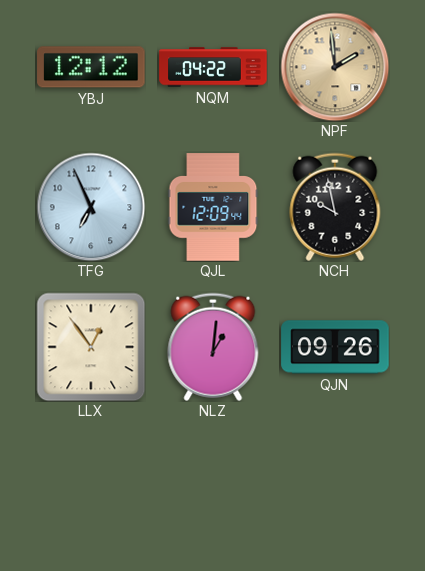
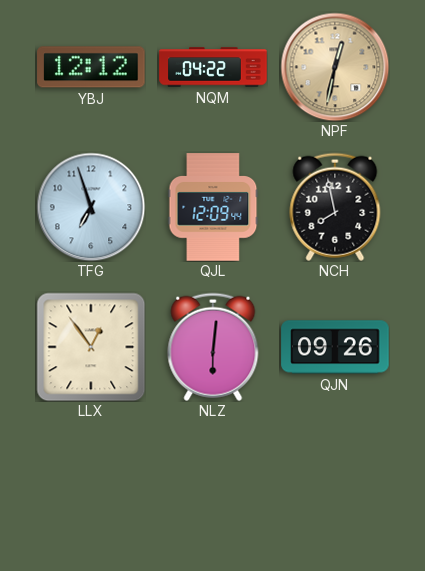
NPF: 1:59 -> 12:32
TFG: 6:56 -> 6:57
NCH: 9:58 -> 7:58
NLZ: 1:01 -> 6:01
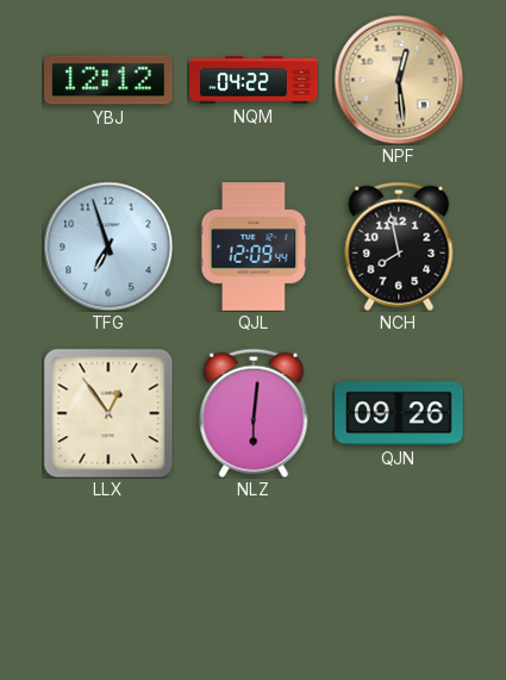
NPF: 12:32 -> 12:29
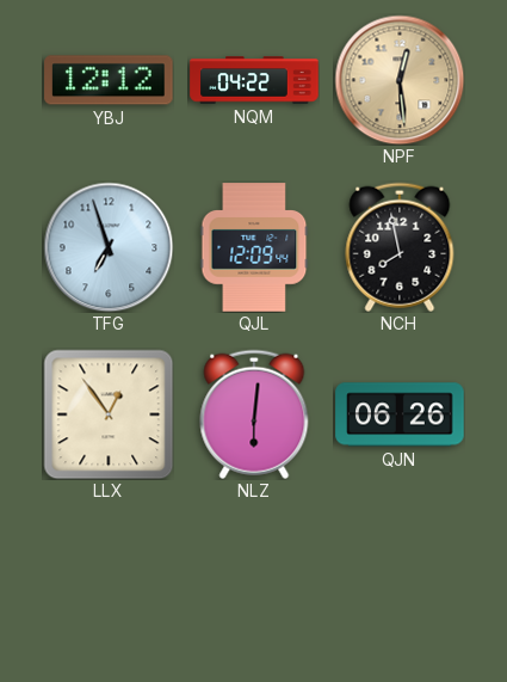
QJN: 09:26 -> 06:26
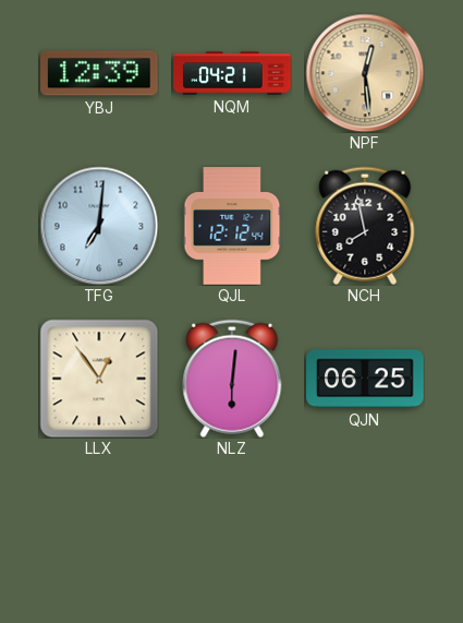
YBJ: 12:12 -> 12:39
NQM: 04:22 -> 04:21
TFG: 6:57 -> 7:01
QJL: 12:09 -> 12:12
QJN: 06:26 -> 06:25
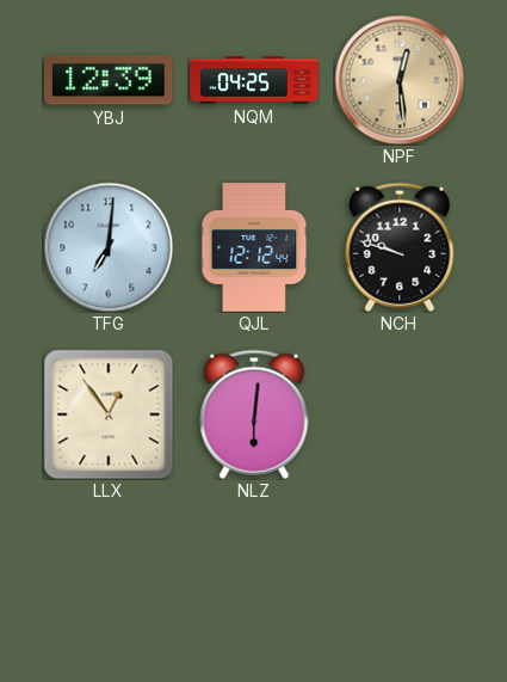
NQM: 04:21 -> 04:25
NCH: 7:58 -> 9:48
QJN: 06:25 -> none
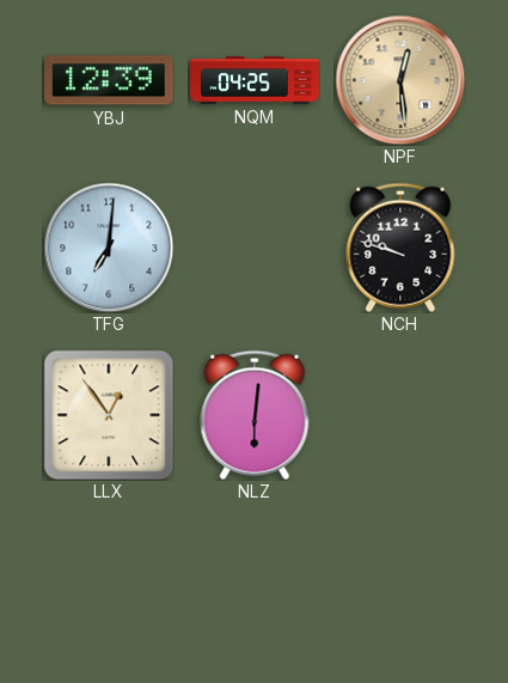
QJL: 12:12 -> none
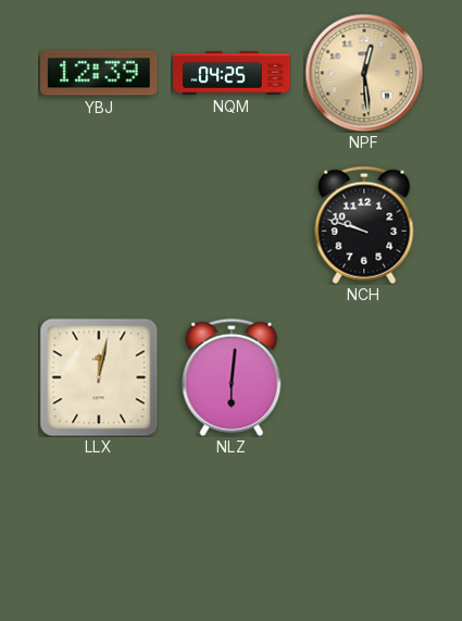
TFG: 7:01 -> none
LLX: 12:54 -> 12:02
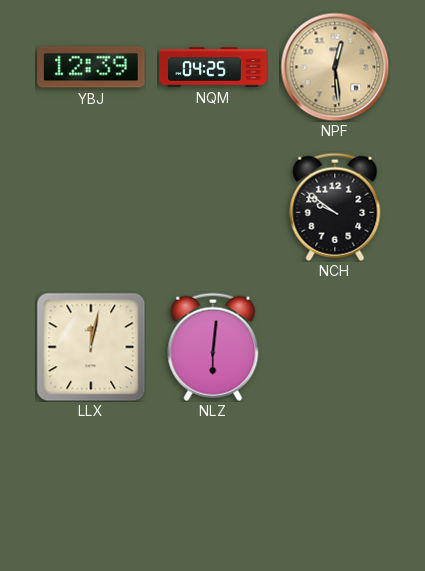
NCH: 9:48 -> 9:51
